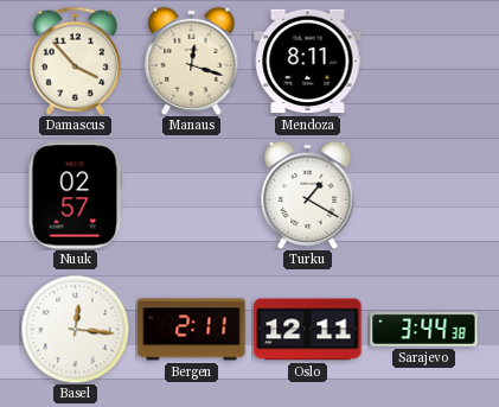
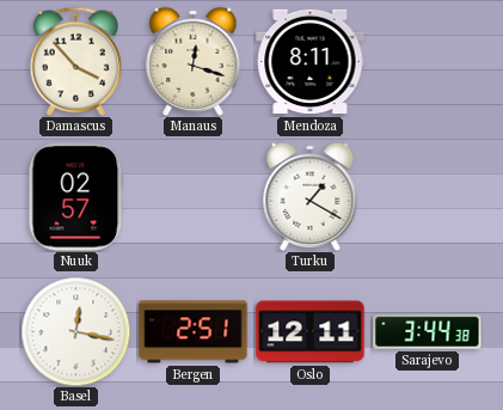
Basel: 12:16 -> 12:17
Bergen: 2:11 -> 2:51
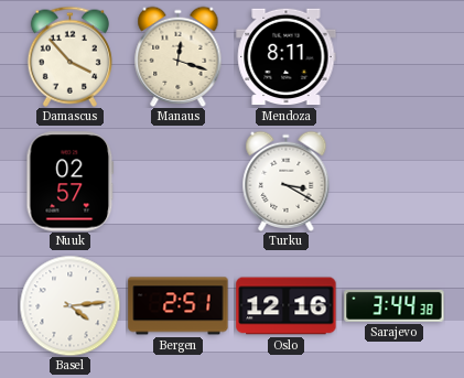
Turku: 1:20 -> 3:20
Basel: 12:17 -> 4:14
Oslo: 12:11 -> 12:16
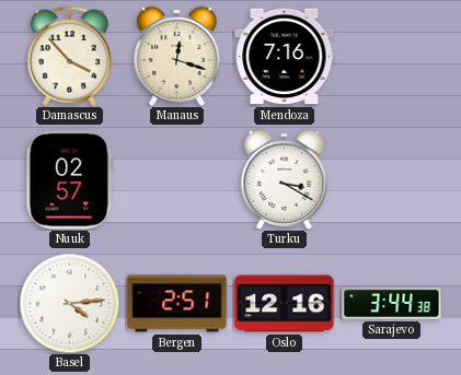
Mendoza: 8:11 -> 7:16
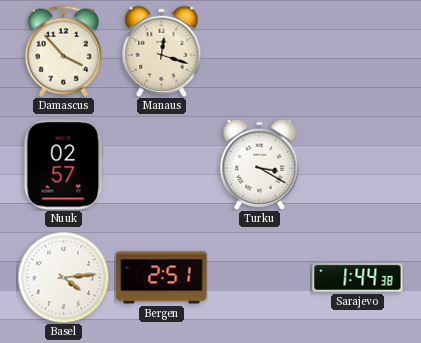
Mendoza: 7:16 -> none
Oslo: 12:16 -> none
Sarajevo: 3:44 -> 1:44
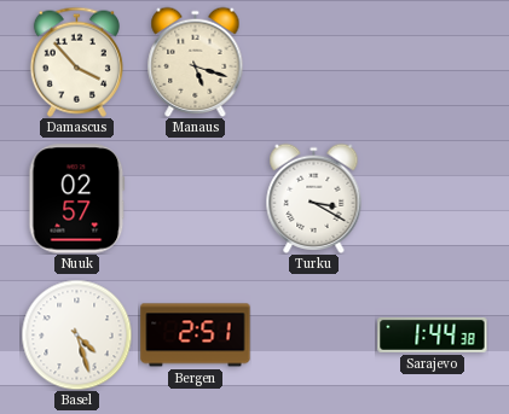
Manaus: 12:18 -> 5:18
Basel: 4:14 -> 4:27
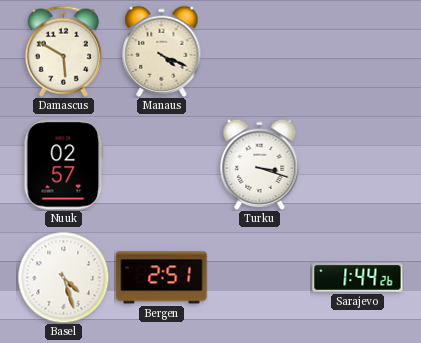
Damascus: 3:53 -> 5:50
Manaus: 5:18 -> 4:19
Turku: 3:20 -> 3:18
Sarajevo: 1:44:38 -> 1:44:26
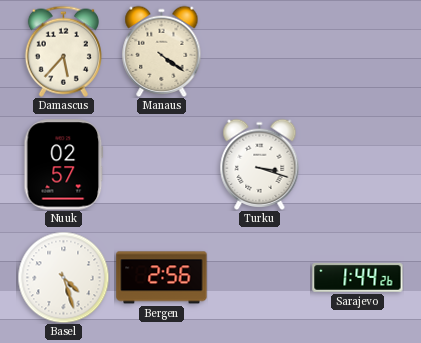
Damascus: 5:50 -> 5:37
Manaus: 4:19 -> 4:21
Bergen: 2:51 -> 2:56
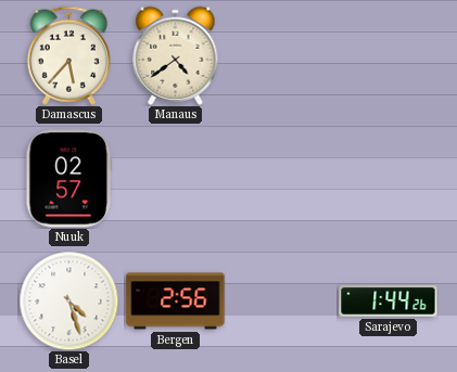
Manaus: 4:21 -> 4:39
Turku: 3:18 -> none
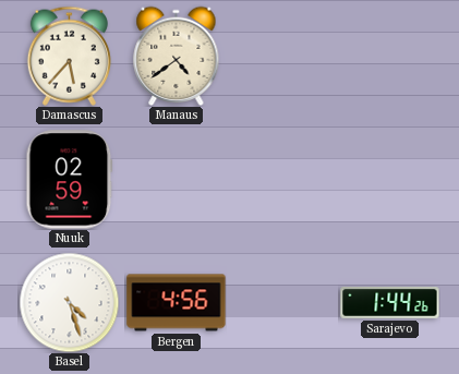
Nuuk: 02:57 -> 02:59
Bergen: 2:56 -> 4:56
